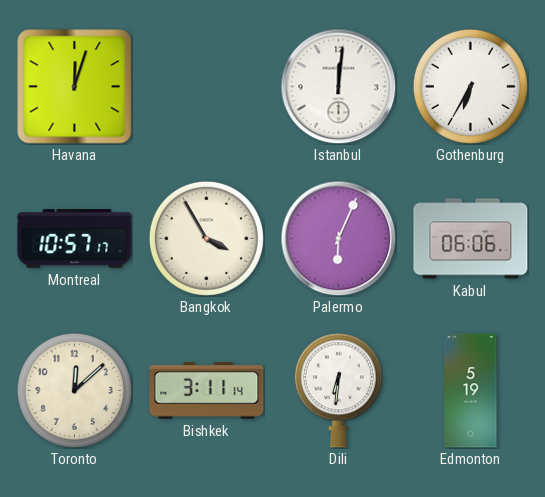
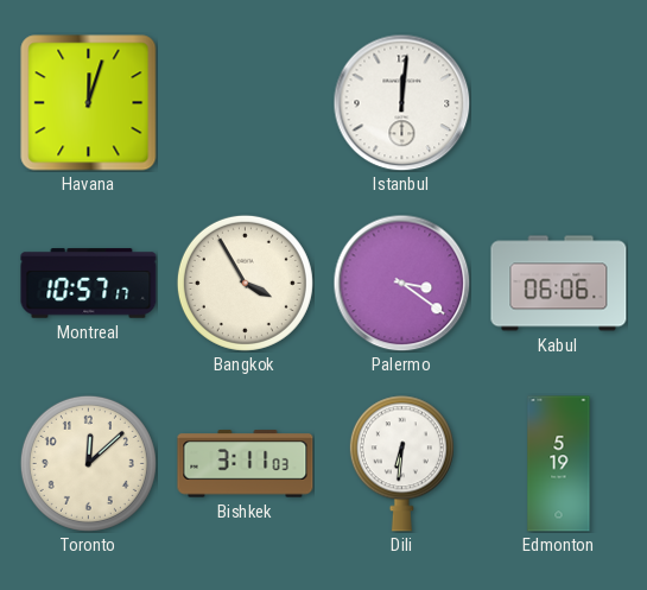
Gothenburg: 6:35 -> none
Palermo: 6:04 -> 3:21
Bishkek: 3:11:14 -> 3:11:03
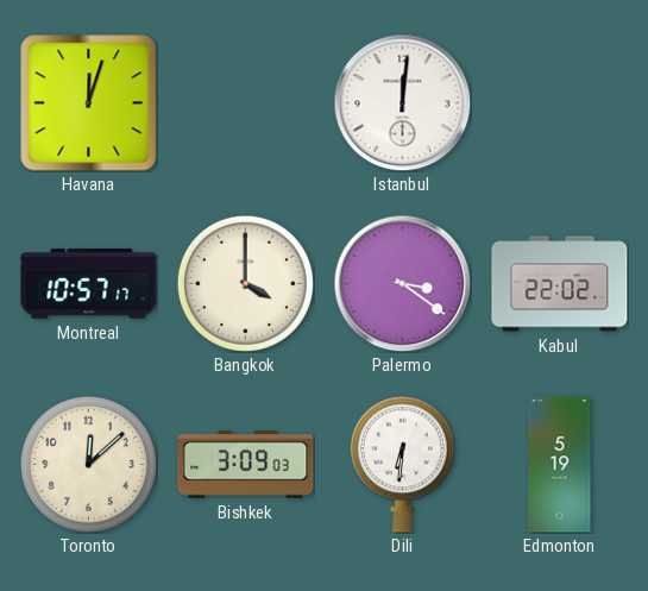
Bangkok: 3:55 -> 4:00
Kabul: 06:06 -> 22:02
Bishkek: 3:11 -> 3:09
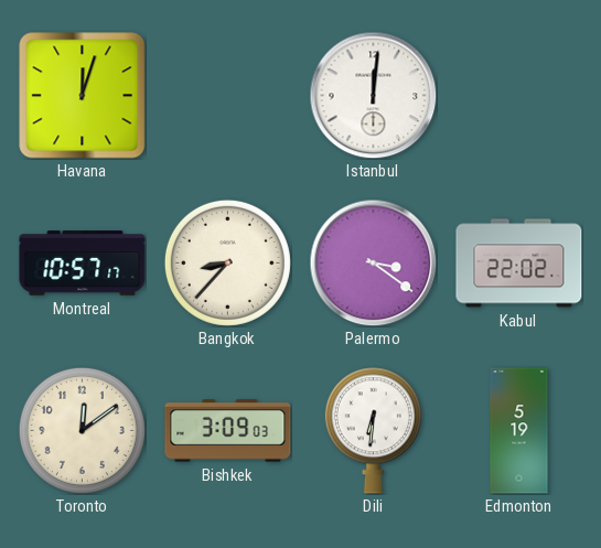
Bangkok: 4:00 -> 8:37
Toronto: 12:08 -> 12:09
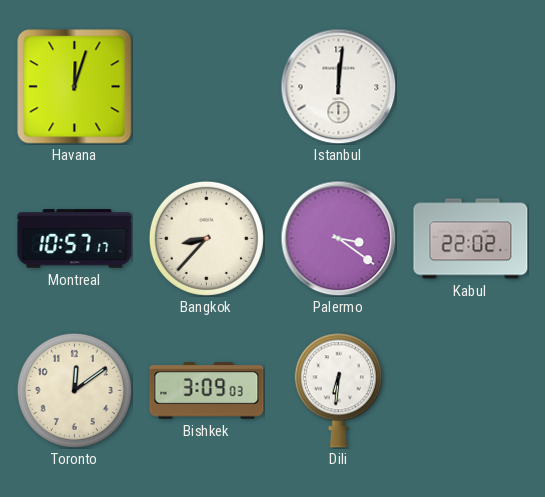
Edmonton: 5:19 -> none
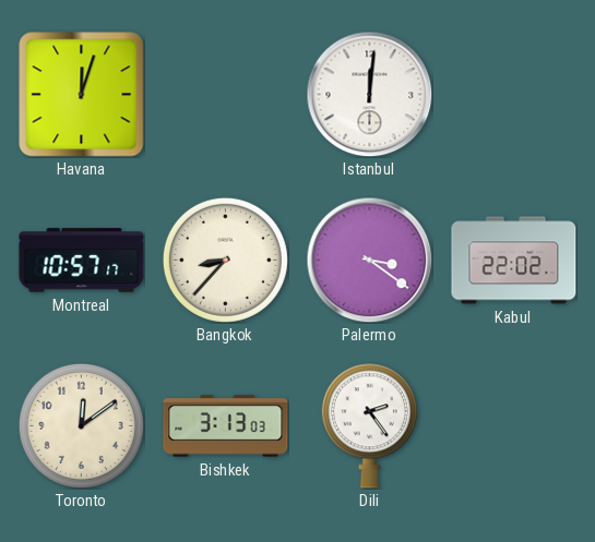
Bishkek: 3:09 -> 3:13
Dili: 6:31 -> 2:24
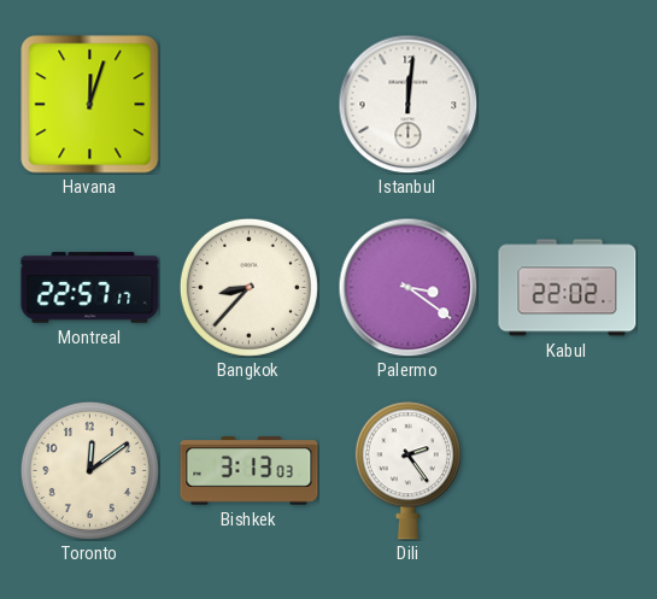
Montreal: 10:57 -> 22:57
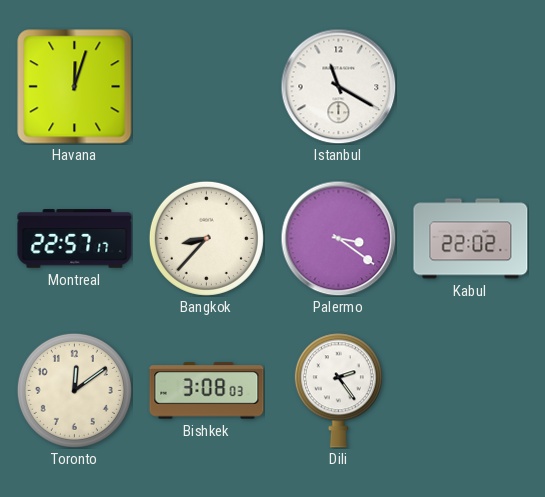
Istanbul: 12:01 -> 11:20
Bishkek: 3:13 -> 3:08
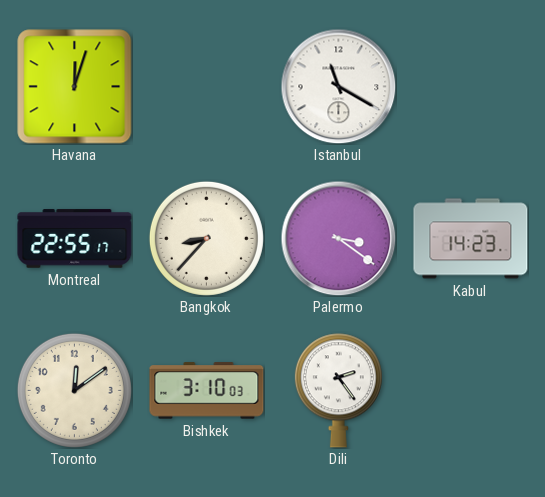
Montreal: 22:57 -> 22:55
Kabul: 22:02 -> 14:23
Bishkek: 3:08 -> 3:10
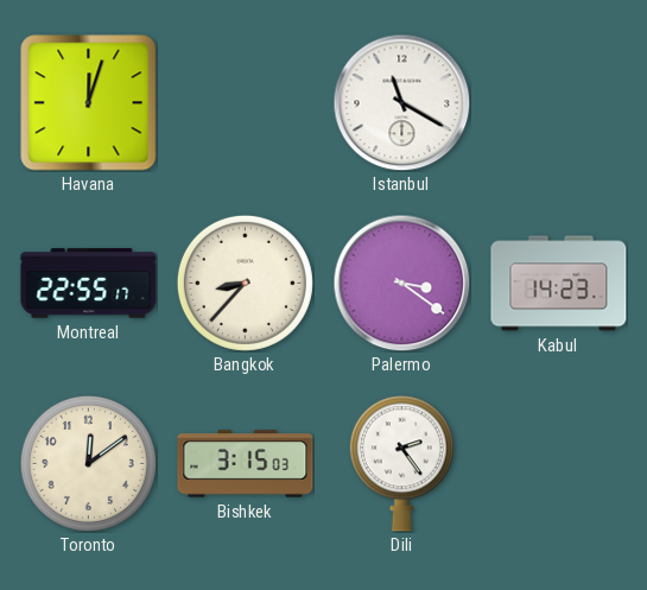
Bishkek: 3:10 -> 3:15
